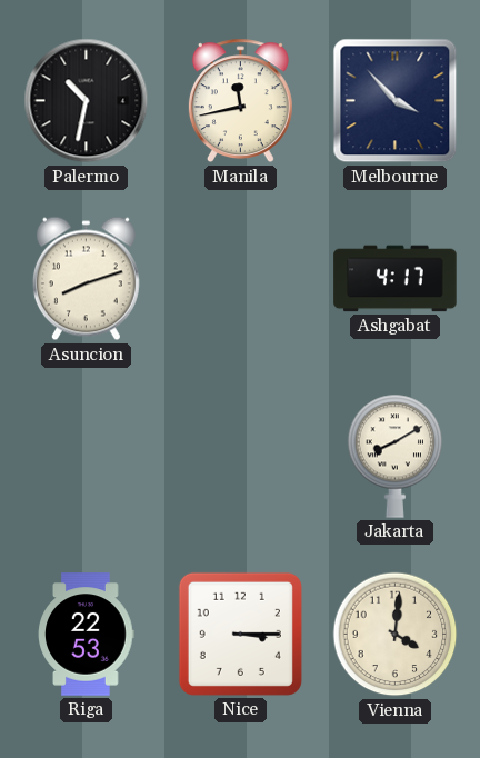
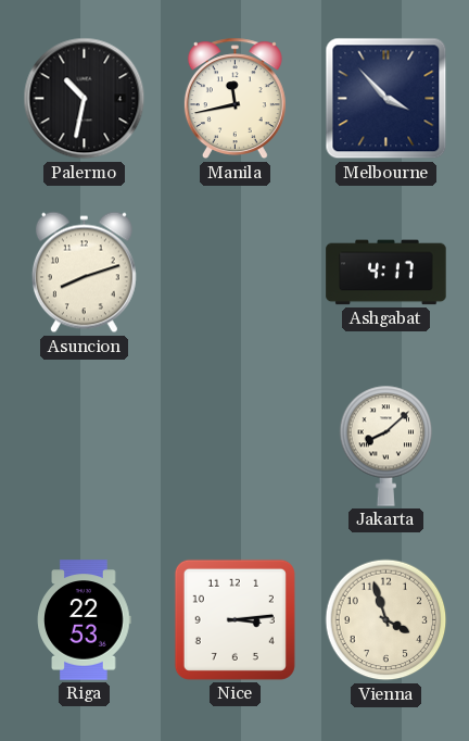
Jakarta: 8:10 -> 8:08
Nice: 3:15 -> 3:14
Vienna: 4:01 -> 3:57
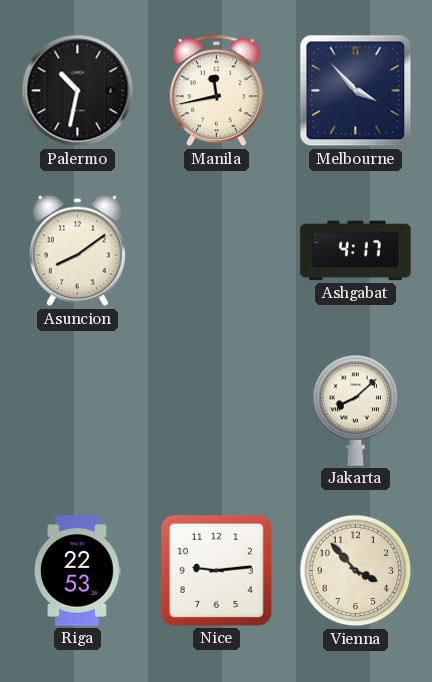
Asuncion: 8:12 -> 8:09
Nice: 3:14 -> 9:14
Vienna: 3:57 -> 3:53
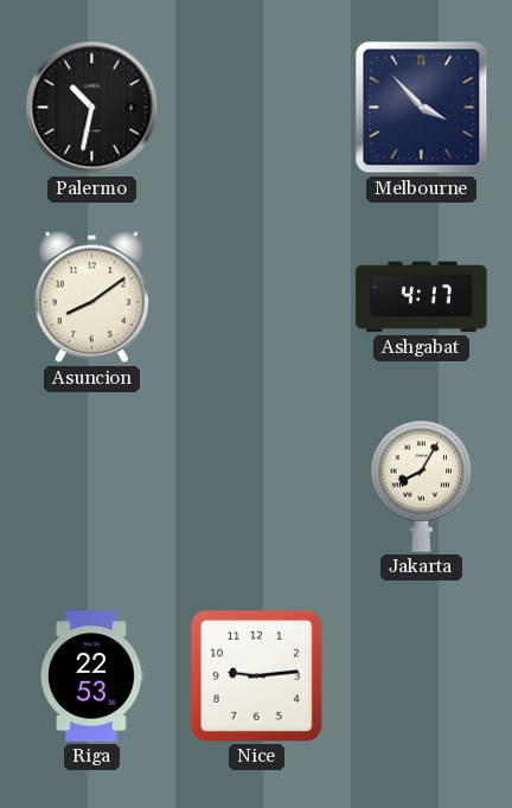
Manila: 11:43 -> none
Jakarta: 8:08 -> 8:05
Vienna: 3:53 -> none
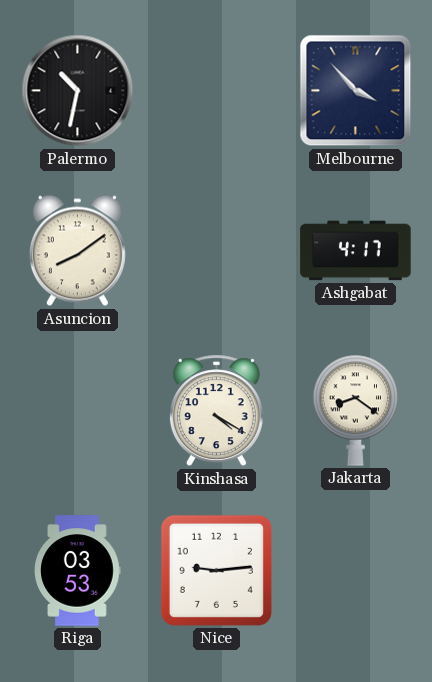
Kinshasa: none -> 4:20
Jakarta: 8:05 -> 8:21
Riga: 22:53 -> 03:53
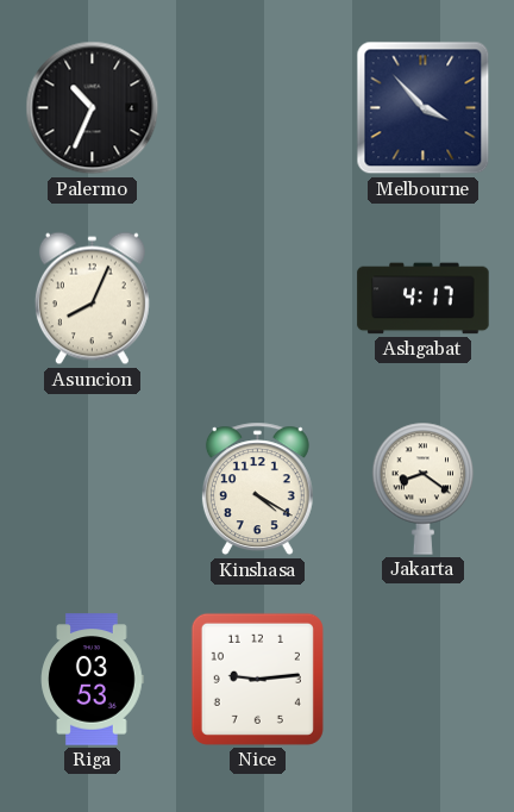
Palermo: 10:32 -> 10:34
Asuncion: 8:09 -> 8:04
